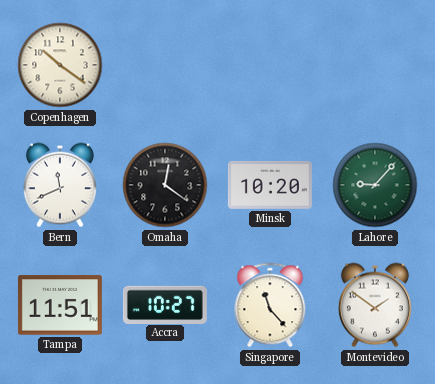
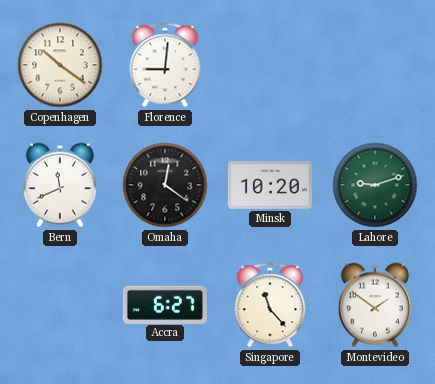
Florence: none -> 9:01
Lahore: 9:07 -> 9:12
Tampa: 11:51 -> none
Accra: 10:27 -> 6:27
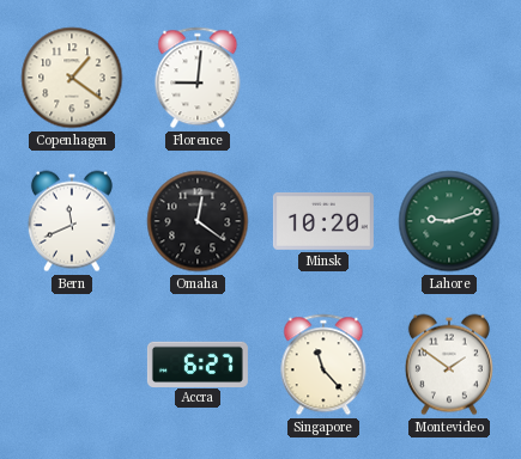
Copenhagen: 10:21 -> 1:21
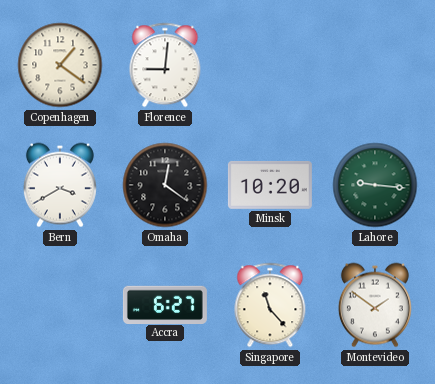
Bern: 11:41 -> 3:40
Lahore: 9:12 -> 9:16
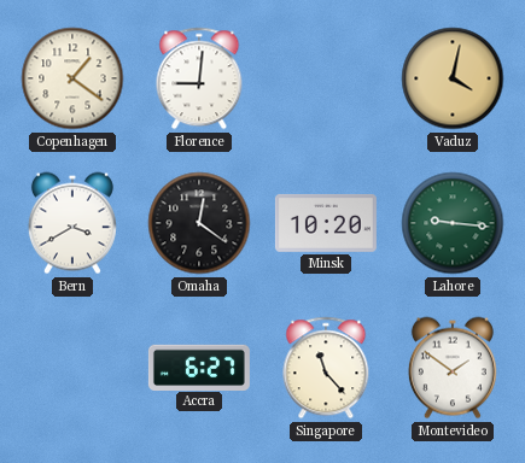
Vaduz: none -> 4:02
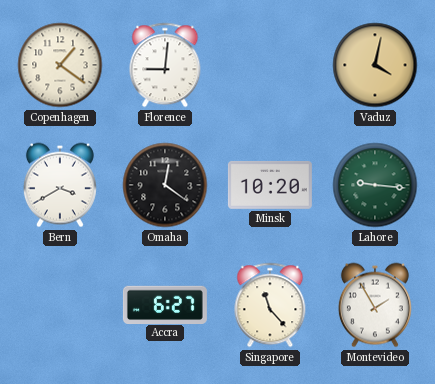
Montevideo: 1:51 -> 1:55
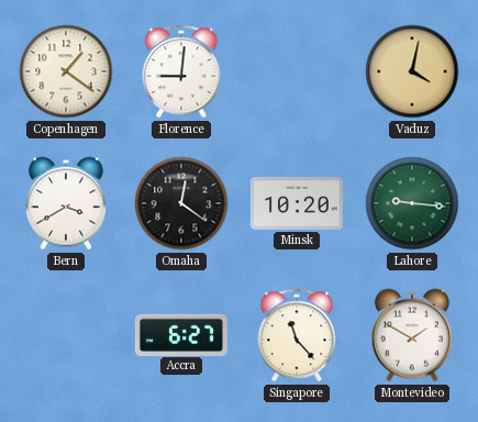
Montevideo: 1:55 -> 1:50
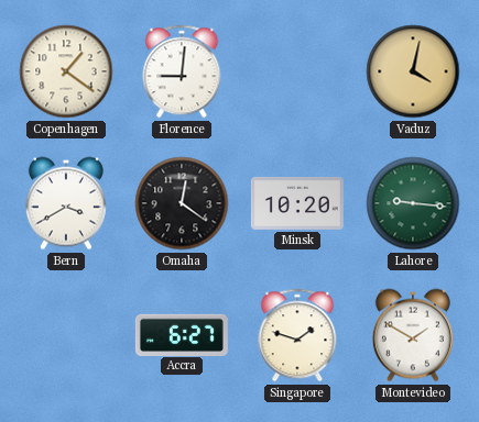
Singapore: 11:23 -> 1:48
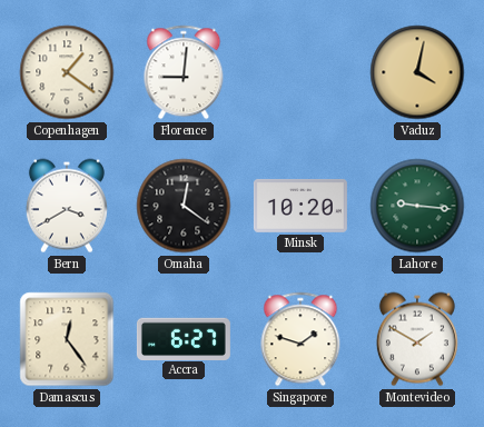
Damascus: none -> 12:24
